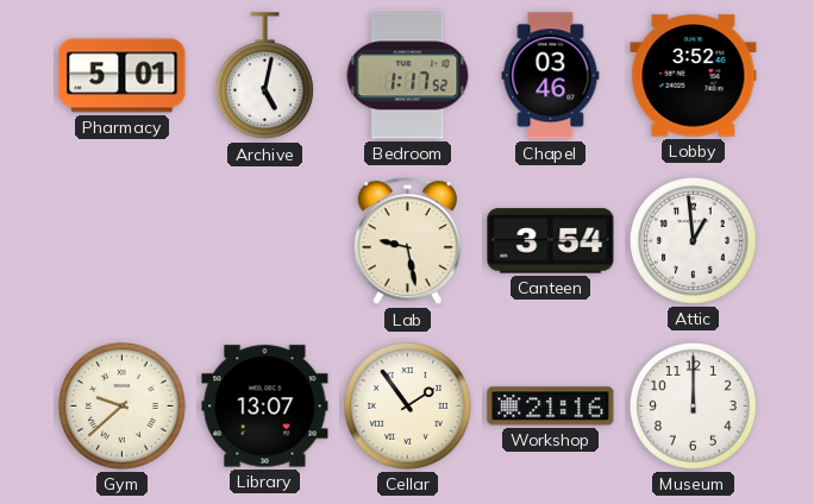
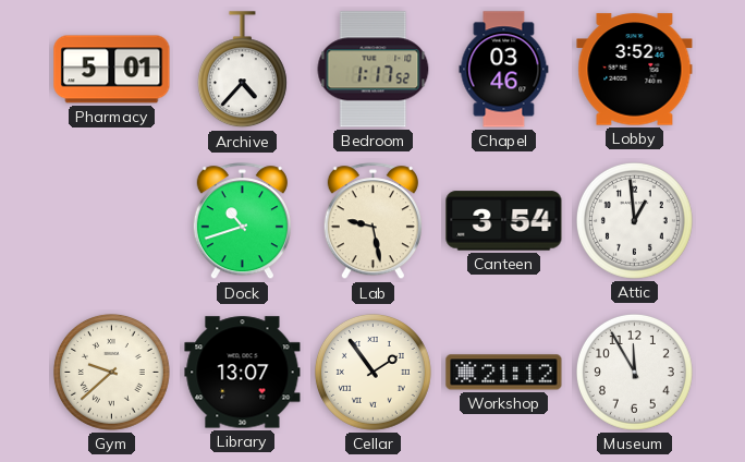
Archive: 5:02 -> 4:37
Dock: none -> 10:42
Workshop: 21:16 -> 21:12
Museum: 12:00 -> 11:55
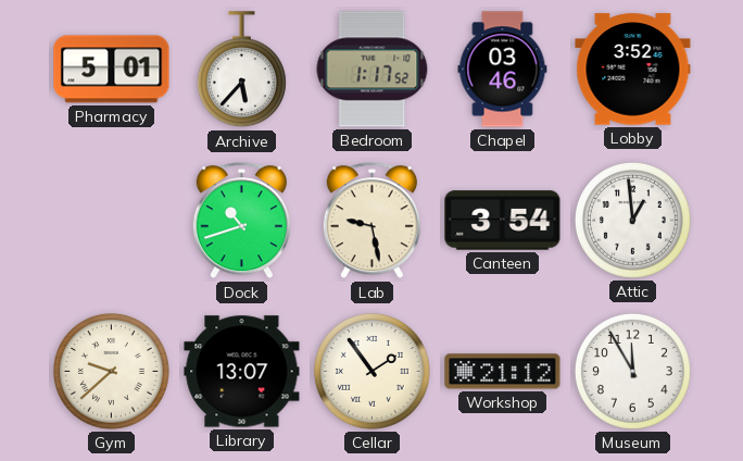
Archive: 4:37 -> 5:37
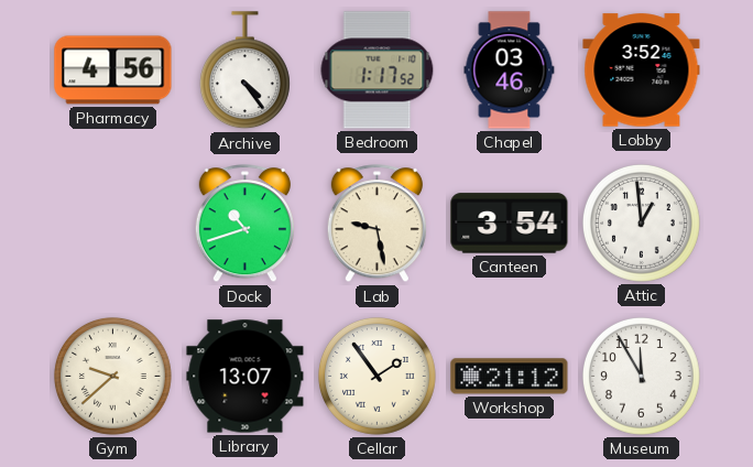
Pharmacy: 5:01 -> 4:56
Archive: 5:37 -> 4:24
